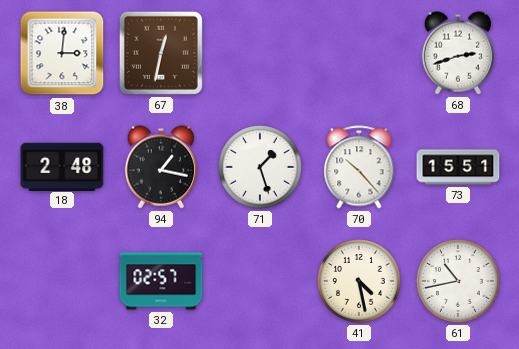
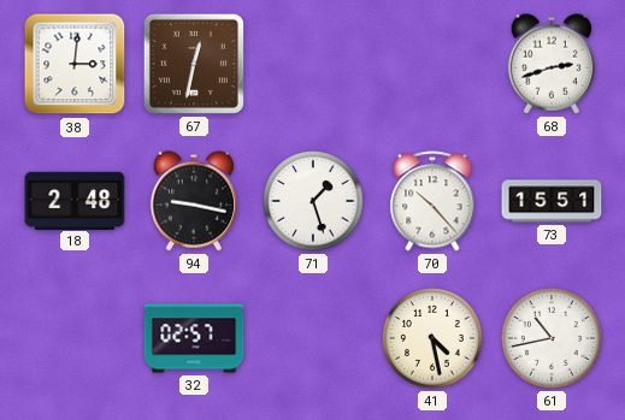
94: 1:17 -> 9:17
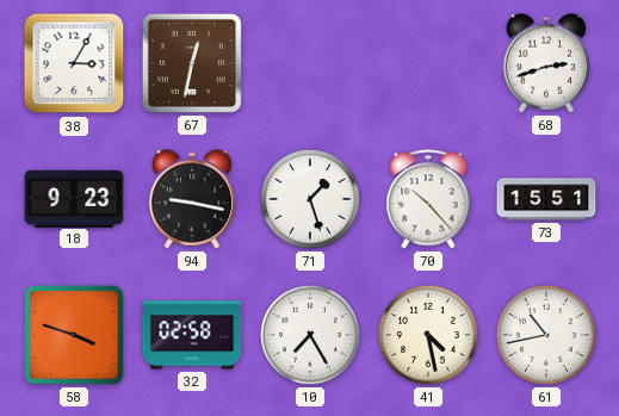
38: 3:01 -> 3:05
18: 2:48 -> 9:23
58: none -> 3:48
32: 02:57 -> 02:58
10: none -> 7:25
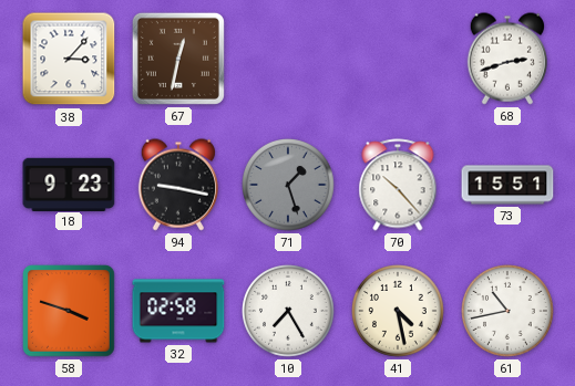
38: 3:05 -> 3:07
71 dial: white -> grey
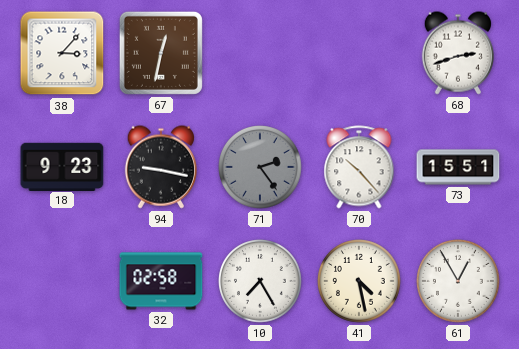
71: 1:27 -> 2:24
58: 3:48 -> none
61: 10:43 -> 12:55
